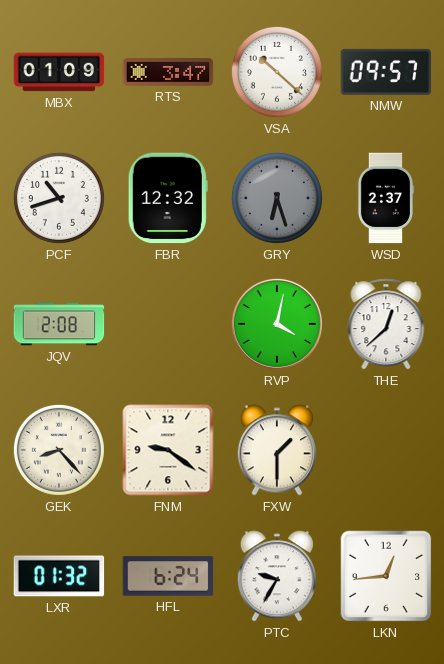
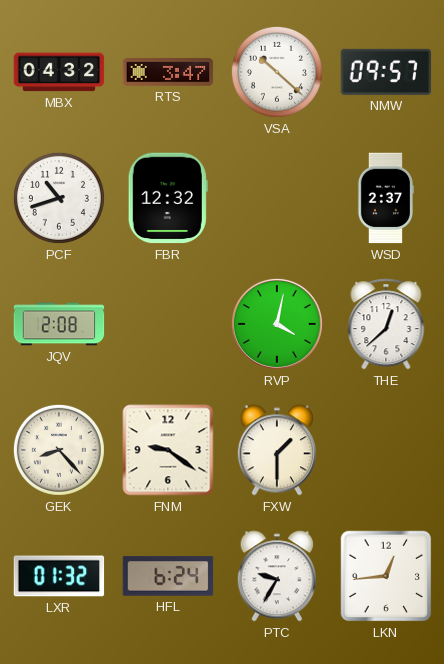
MBX: 01:09 -> 04:32
GRY: 6:27 -> none
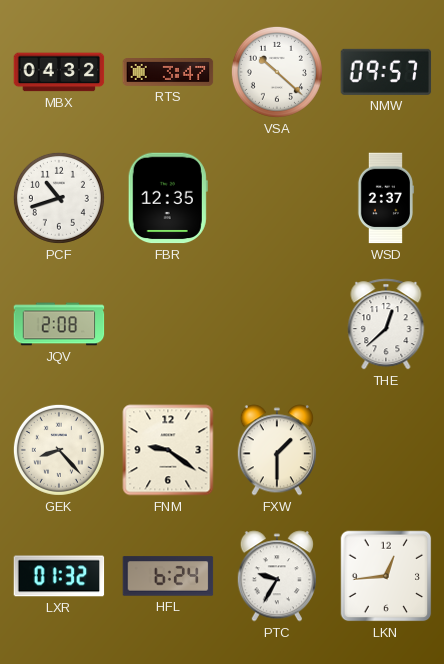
FBR: 12:32 -> 12:35
RVP: 4:02 -> none
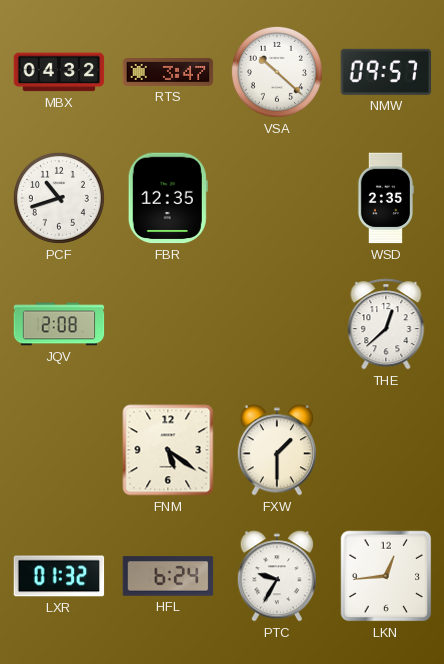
WSD: 2:37 -> 2:35
GEK: 8:23 -> none
FNM: 9:21 -> 5:21
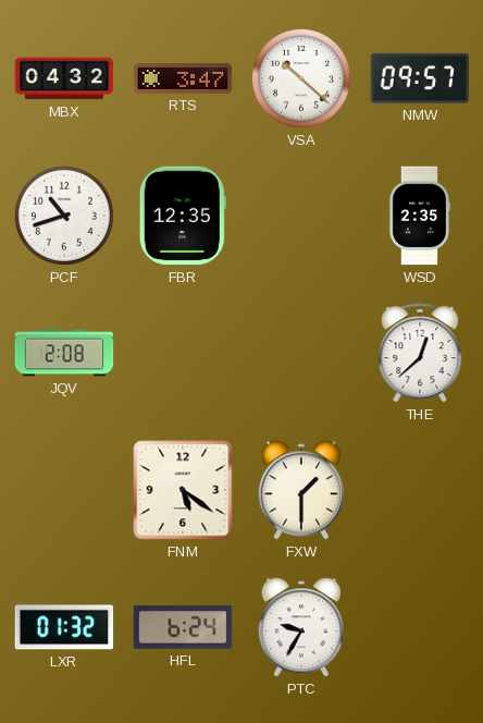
LKN: 12:44 -> none
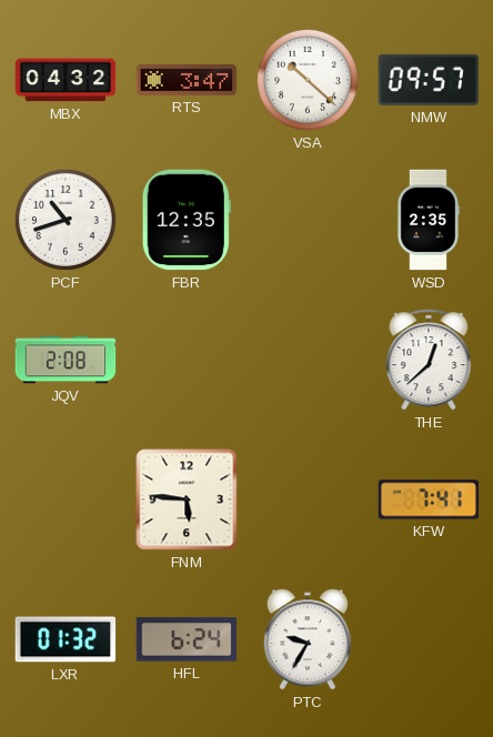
FNM: 5:21 -> 5:46
FXW: 1:30 -> none
KFW: none -> 7:41
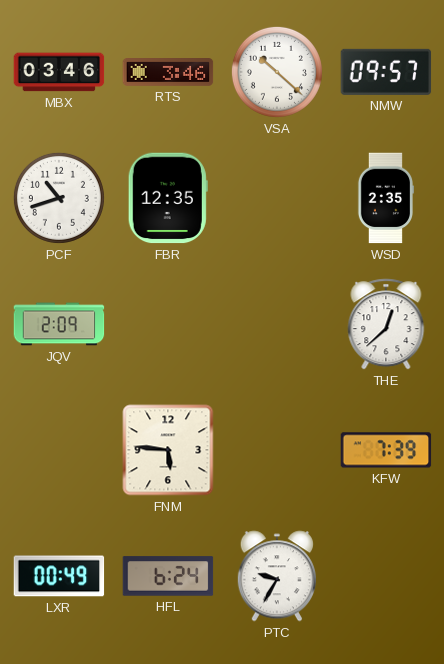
MBX: 04:32 -> 03:46
RTS: 3:47 -> 3:46
JQV: 2:08 -> 2:09
KFW: 7:41 -> 7:39
LXR: 01:32 -> 00:49
